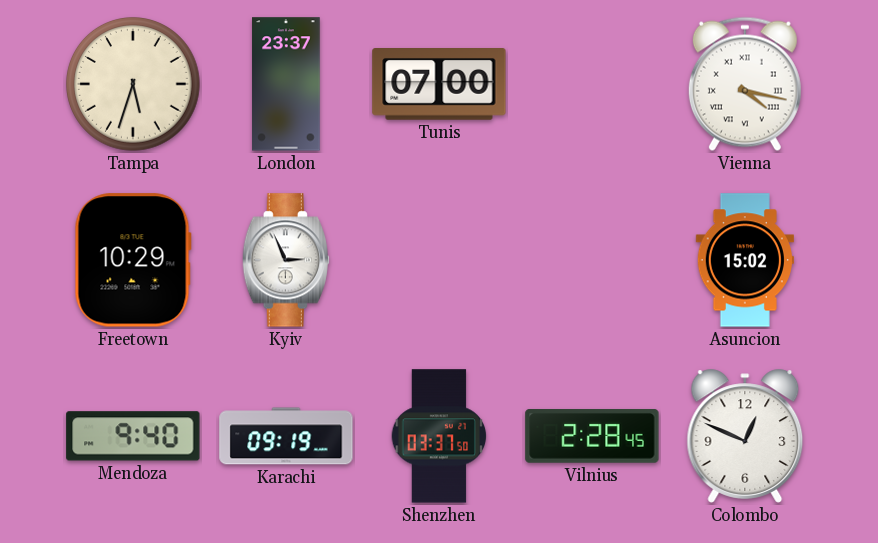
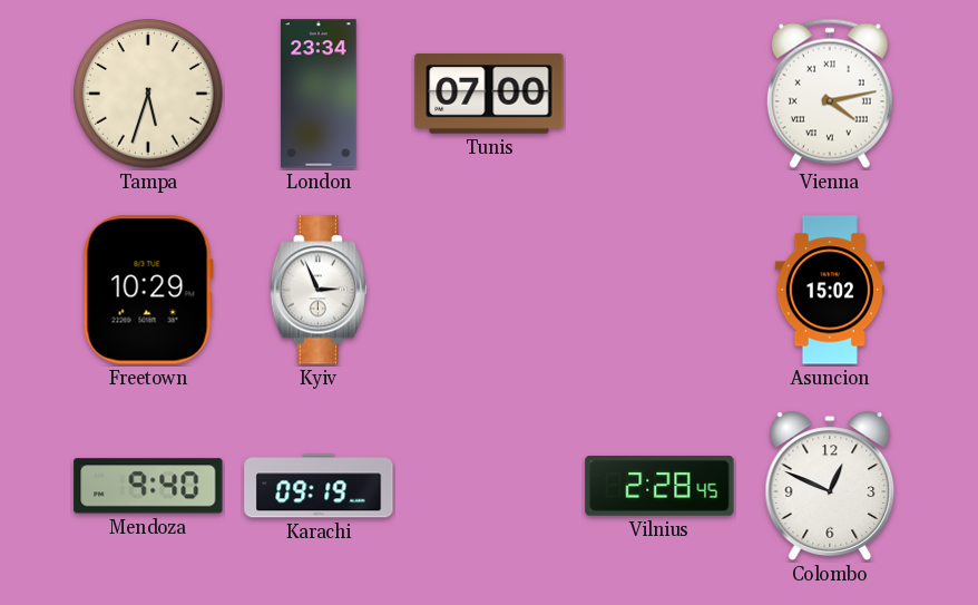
London: 23:37 -> 23:34
Vienna: 4:17 -> 4:13
Shenzhen: 03:37 -> none
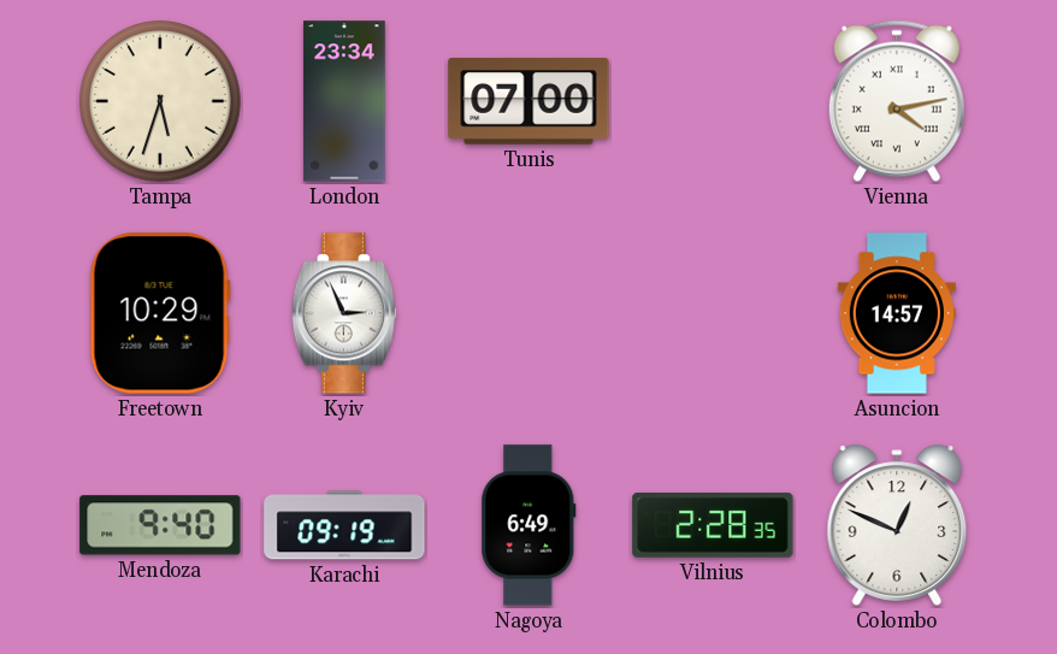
Asuncion: 15:02 -> 14:57
Nagoya: none -> 6:49
Vilnius: 2:28:45 -> 2:28:35
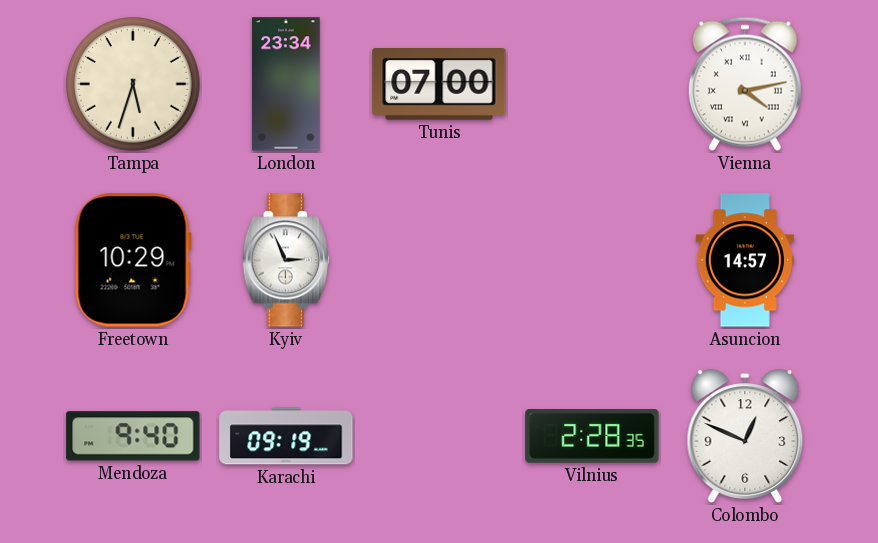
Nagoya: 6:49 -> none
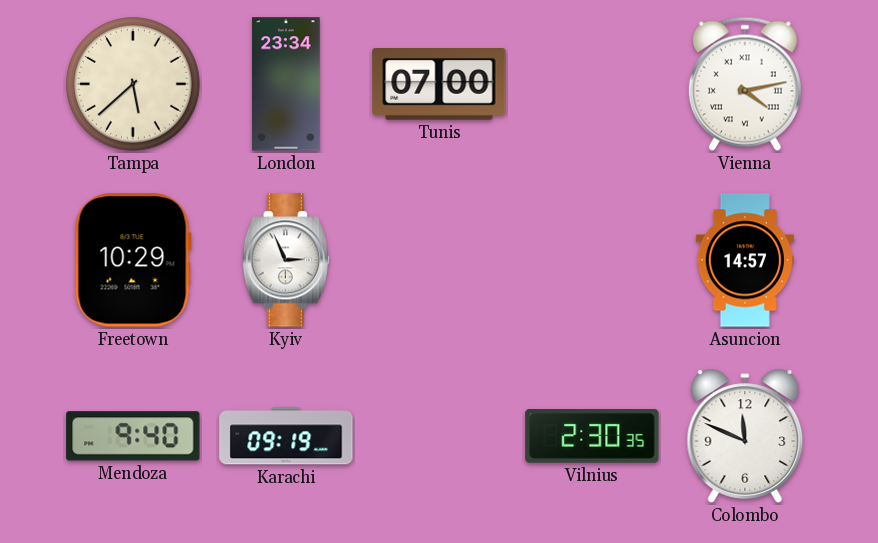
Tampa: 5:33 -> 5:38
Vilnius: 2:28 -> 2:30
Colombo: 12:49 -> 11:49
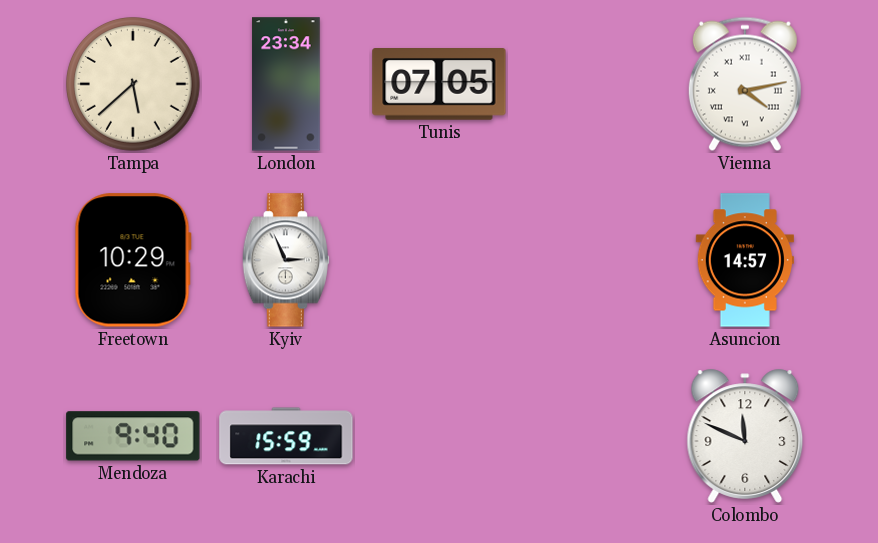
Tunis: 07:00 -> 07:05
Karachi: 09:19 -> 15:59
Vilnius: 2:30 -> none
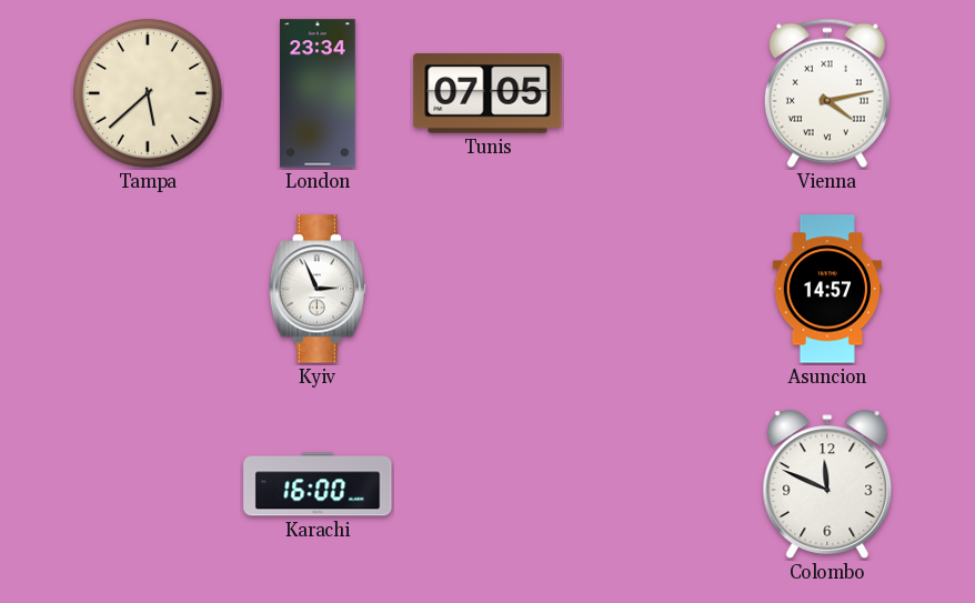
Freetown: 10:29 -> none
Mendoza: 9:40 -> none
Karachi: 15:59 -> 16:00
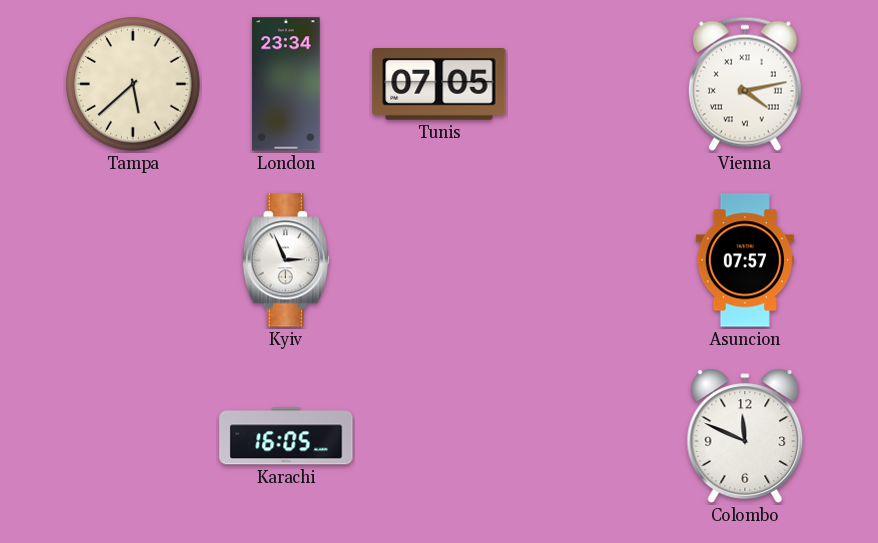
Asuncion: 14:57 -> 07:57
Karachi: 16:00 -> 16:05
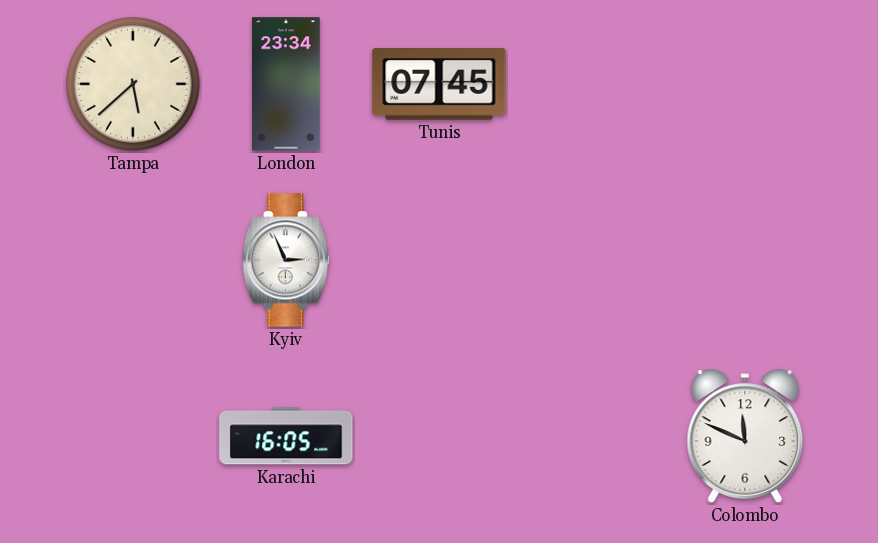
Tunis: 07:05 -> 07:45
Vienna: 4:13 -> none
Asuncion: 07:57 -> none
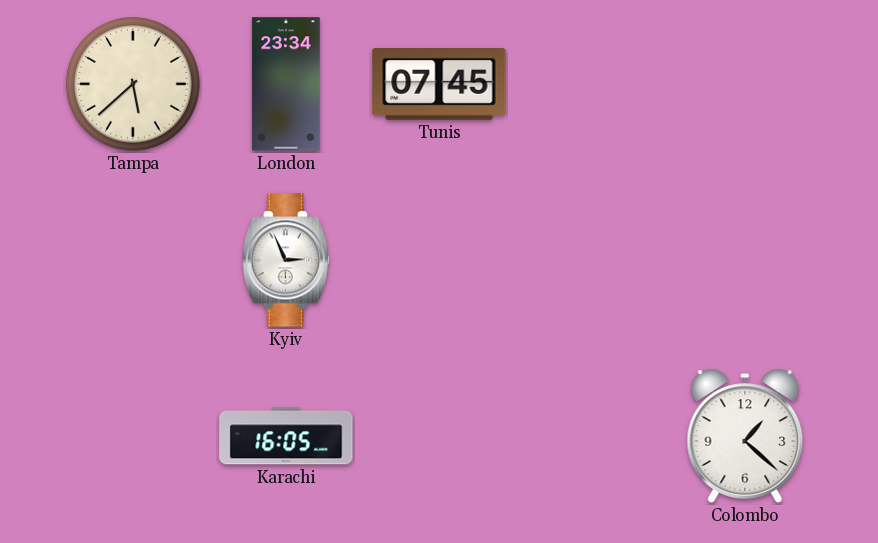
Colombo: 11:49 -> 1:22
